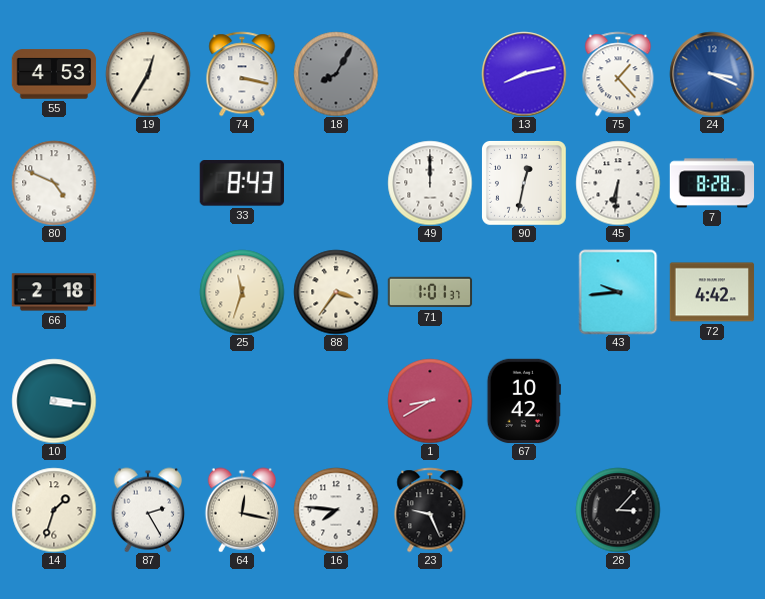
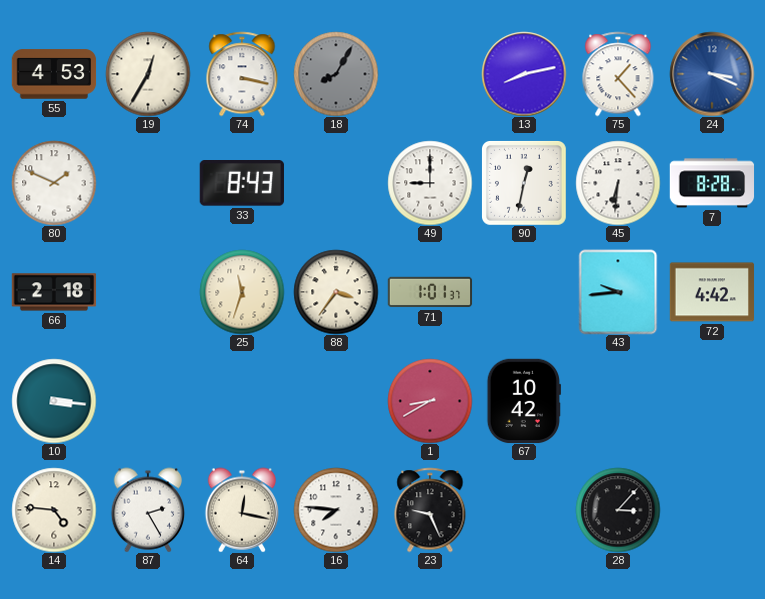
80: 4:49 -> 1:49
49: 12:00 -> 9:00
14: 1:33 -> 4:46
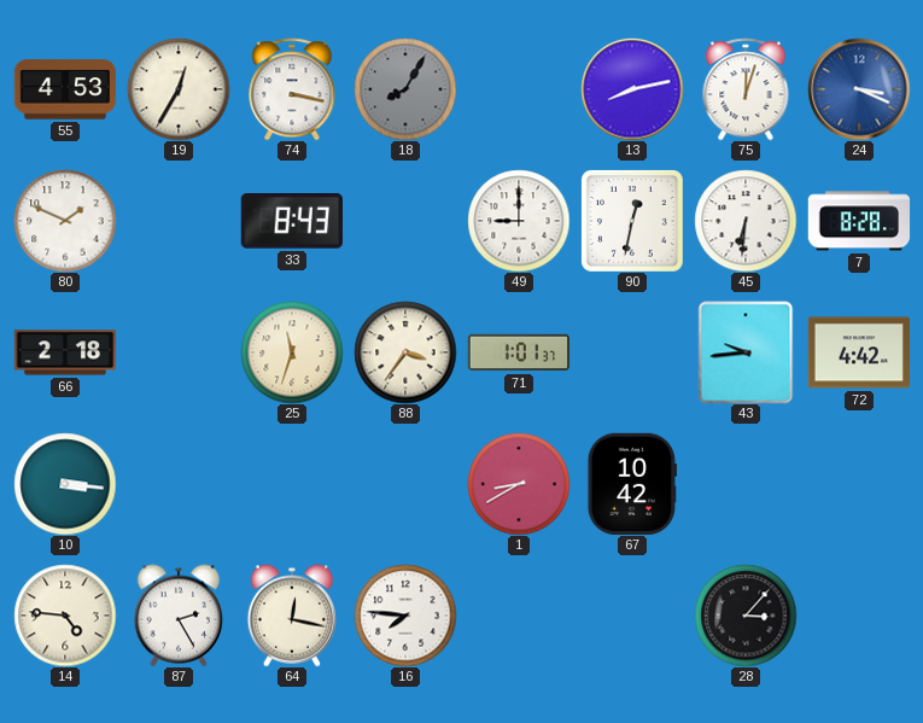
75: 1:23 -> 12:03
23: 9:26 -> none
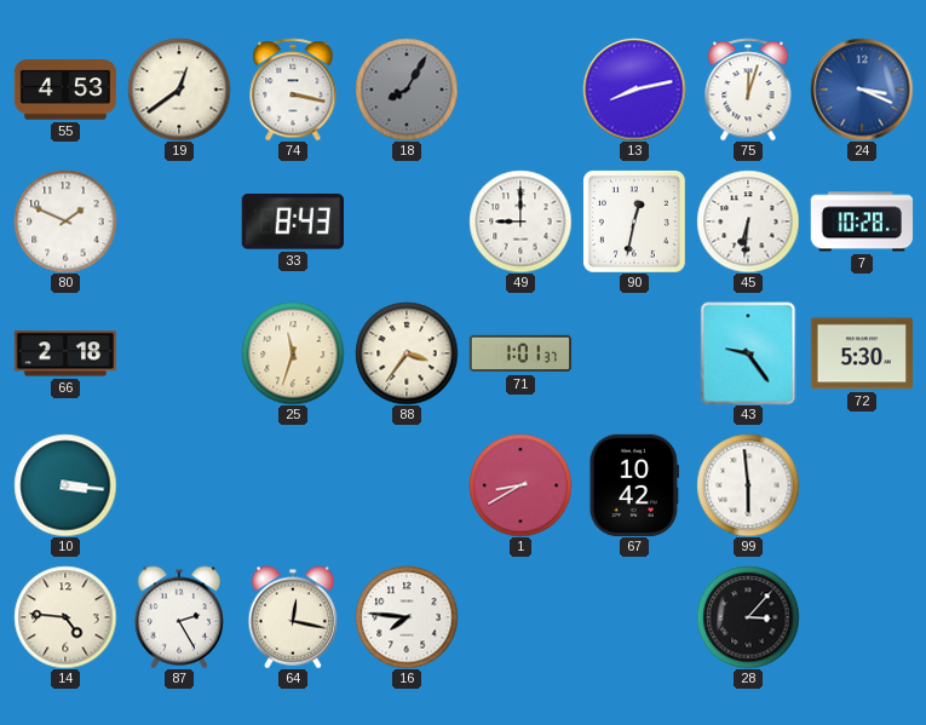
19: 12:35 -> 12:39
7: 8:28 -> 10:28
43: 9:44 -> 9:24
72: 4:42 -> 5:30
99: none -> 5:59
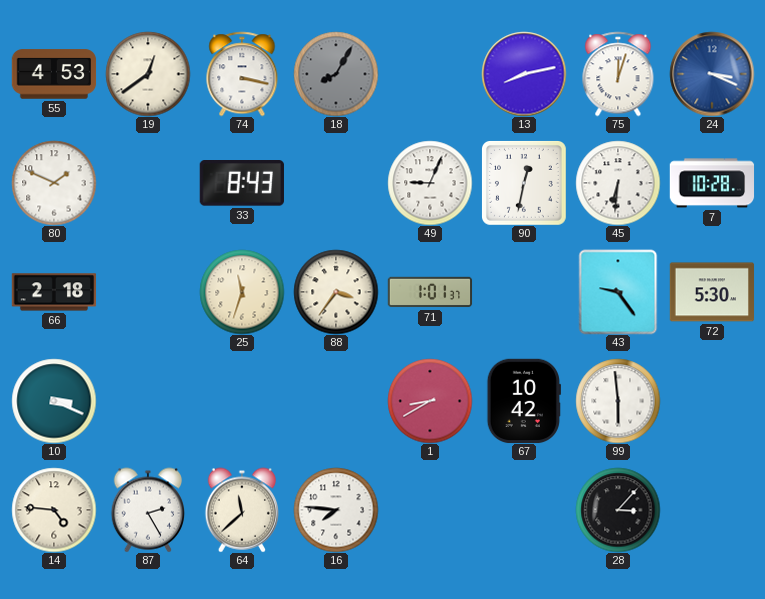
49: 9:00 -> 9:04
10: 3:16 -> 3:19
64: 12:17 -> 11:38
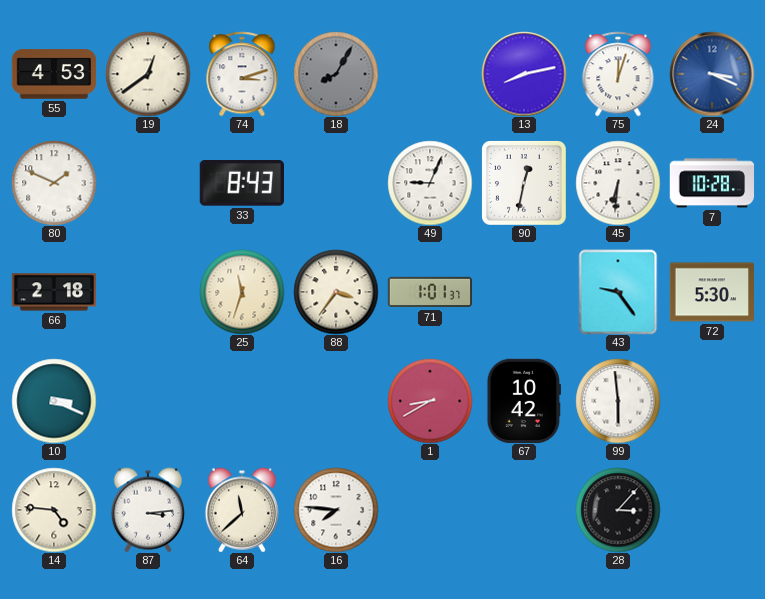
74: 3:17 -> 3:12
87: 2:25 -> 3:14
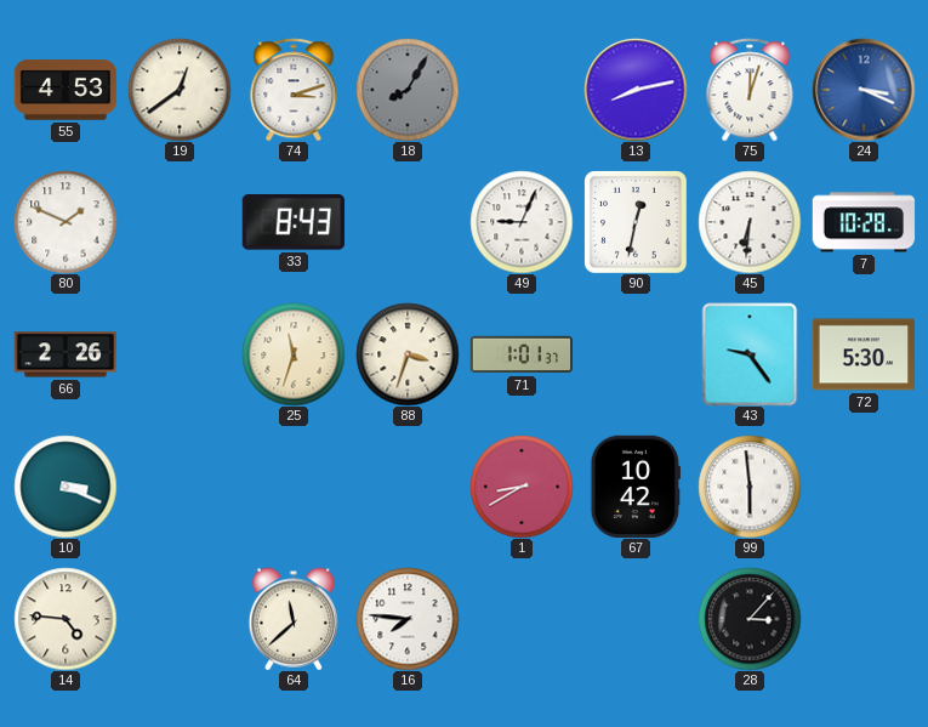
66: 2:18 -> 2:26
88: 3:36 -> 3:33
87: 3:14 -> none
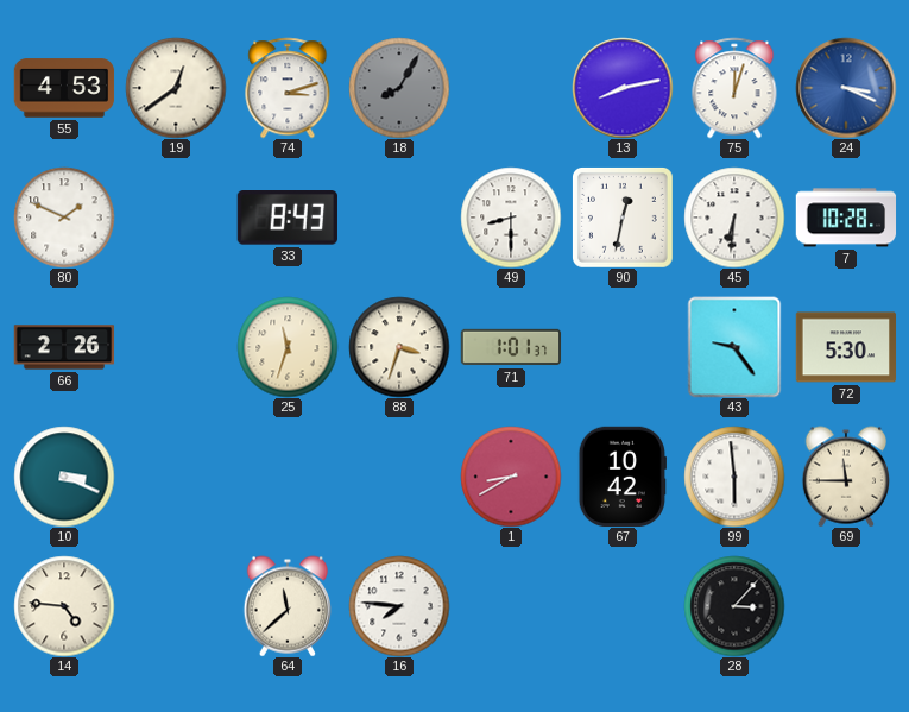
49: 9:04 -> 8:30
69: none -> 11:45
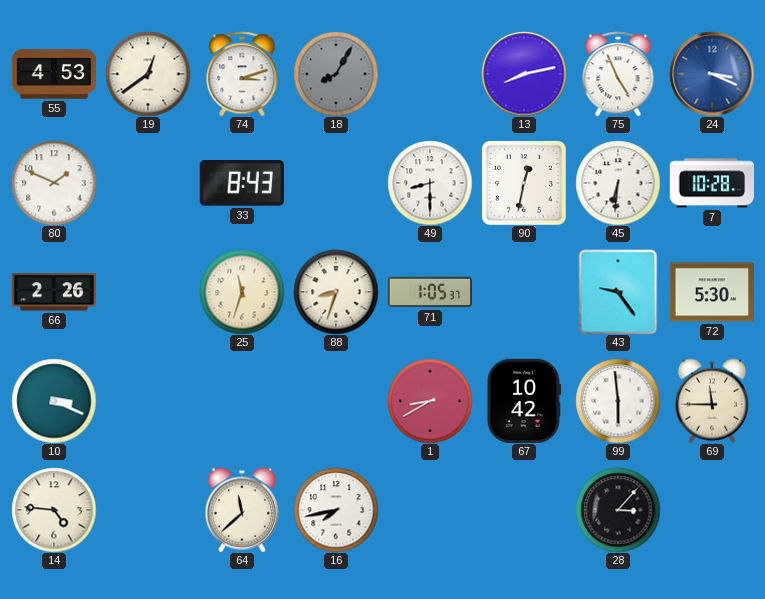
75: 12:03 -> 4:56
88: 3:33 -> 8:33
71: 1:01 -> 1:05
16: 7:46 -> 7:43
